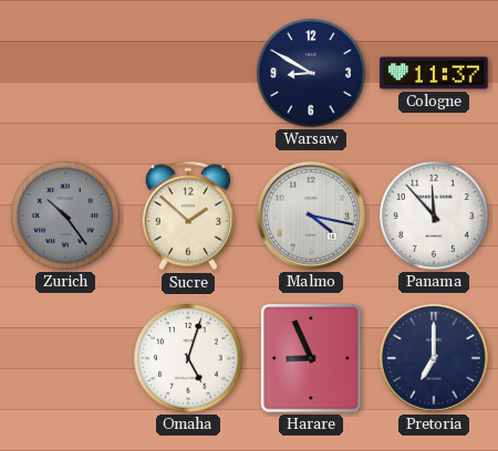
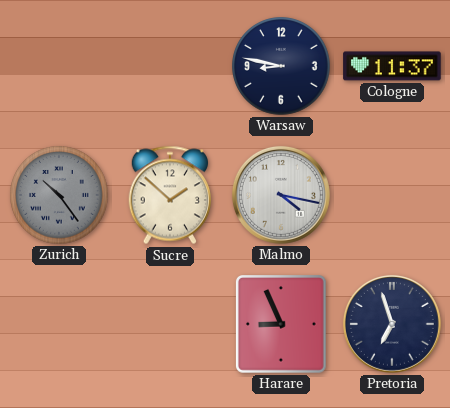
Warsaw: 8:50 -> 8:47
Panama: 11:53 -> none
Omaha: 5:03 -> none
Pretoria: 7:00 -> 6:57
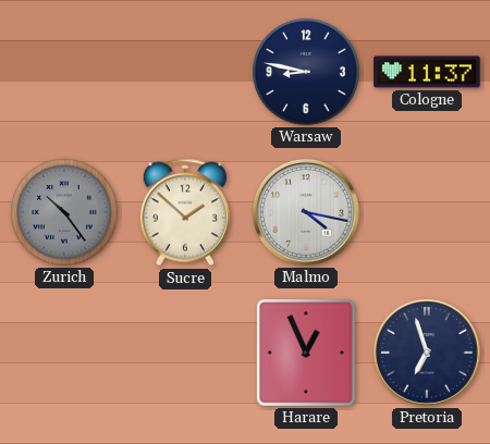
Harare: 8:56 -> 12:56
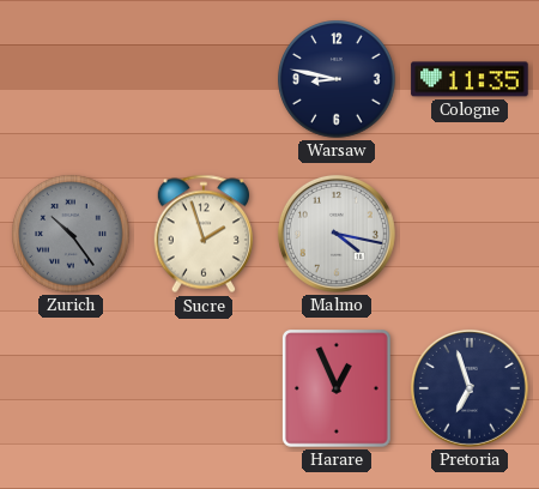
Cologne: 11:37 -> 11:35
Sucre: 1:52 -> 1:57
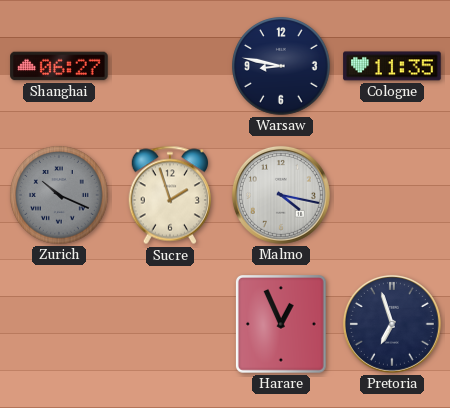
Shanghai: none -> 06:27
Zurich: 10:24 -> 10:19
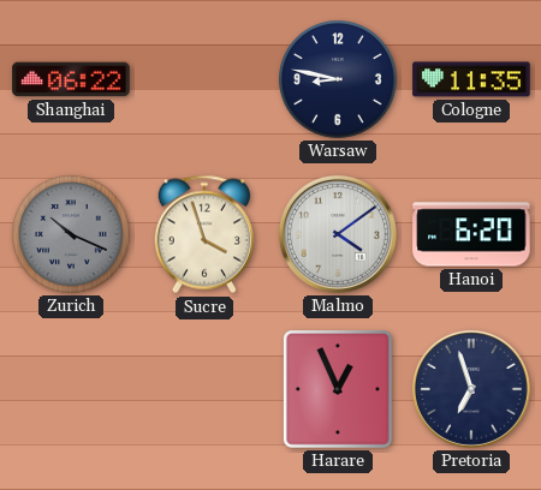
Shanghai: 06:27 -> 06:22
Sucre: 1:57 -> 3:57
Malmo: 4:17 -> 4:09
Hanoi: none -> 6:20
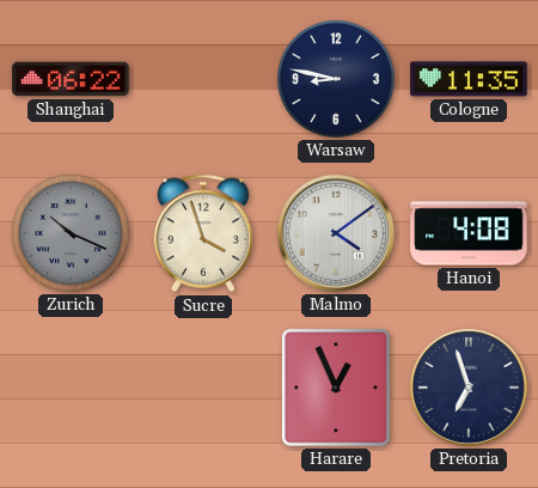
Hanoi: 6:20 -> 4:08
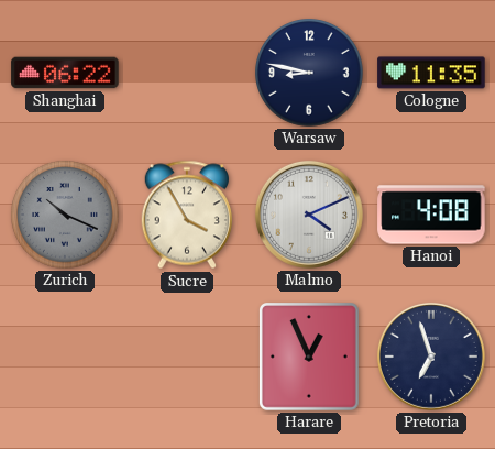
Sucre: 3:57 -> 3:55
Malmo: 4:09 -> 4:11
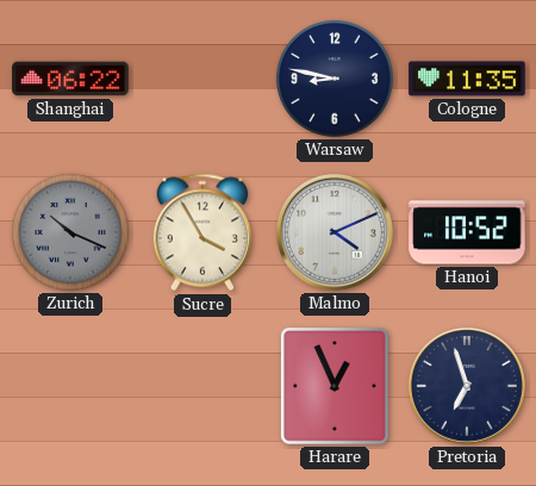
Hanoi: 4:08 -> 10:52
